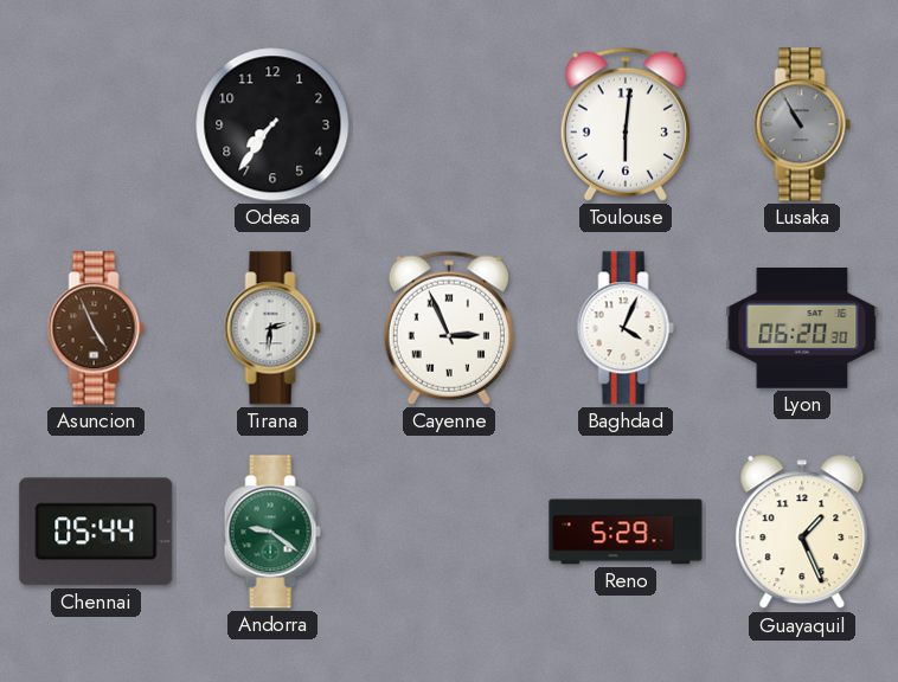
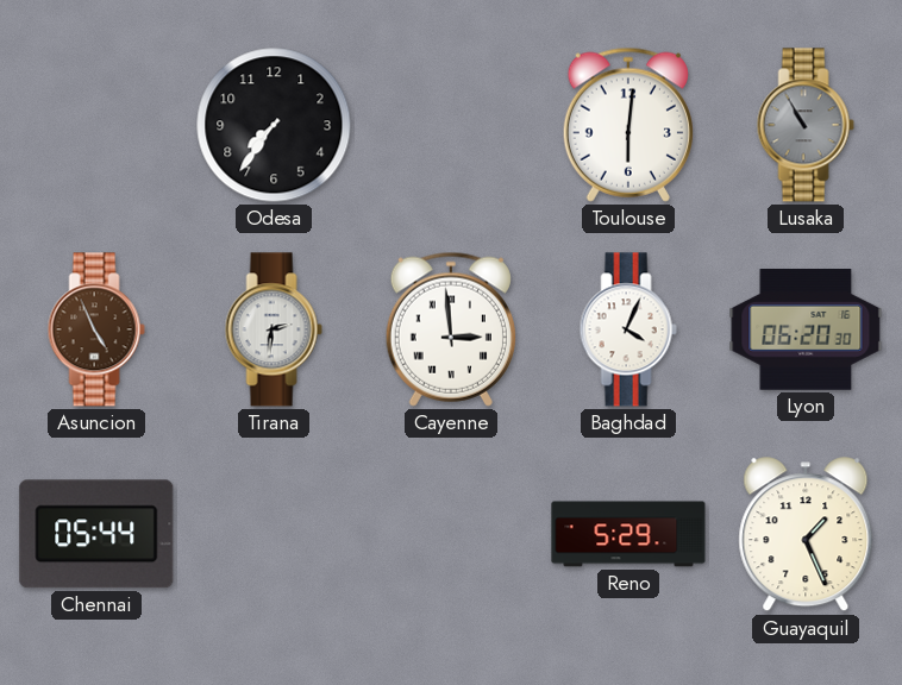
Cayenne: 2:56 -> 2:59
Andorra: 9:21 -> none
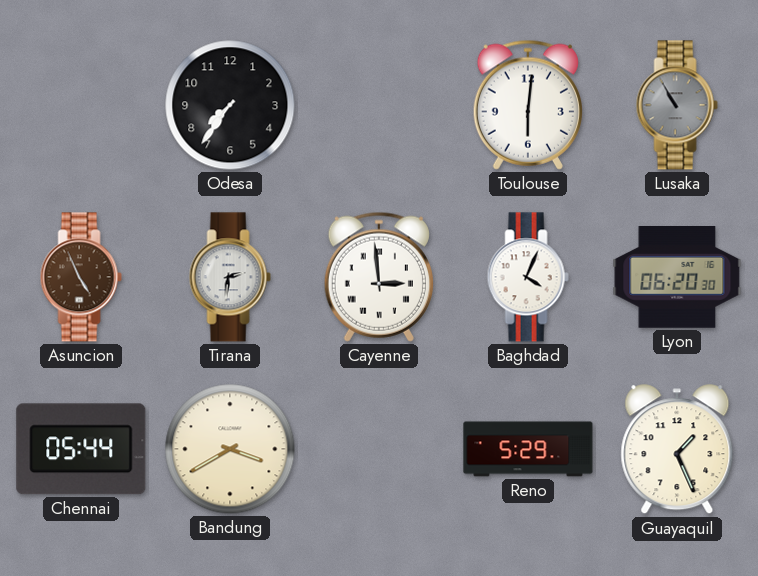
Bandung: none -> 3:40
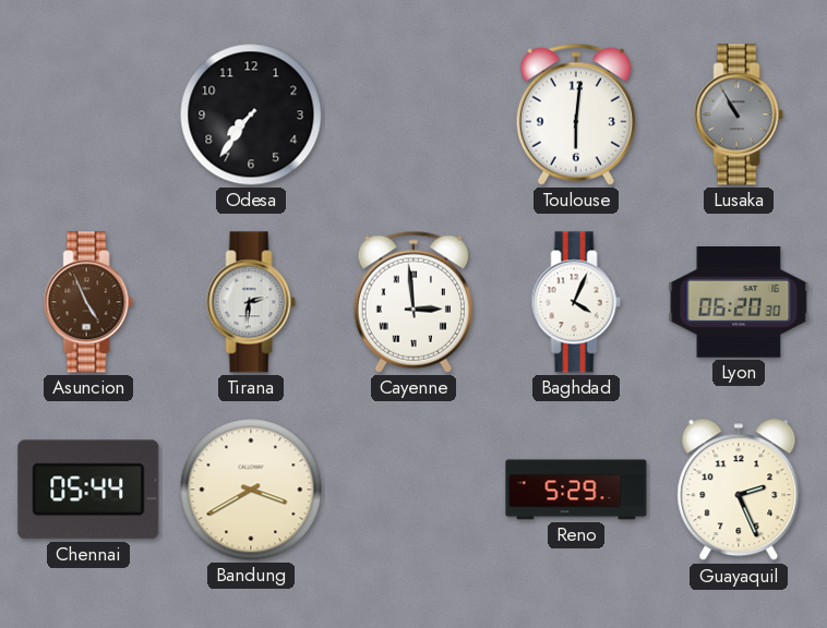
Guayaquil: 1:26 -> 2:26
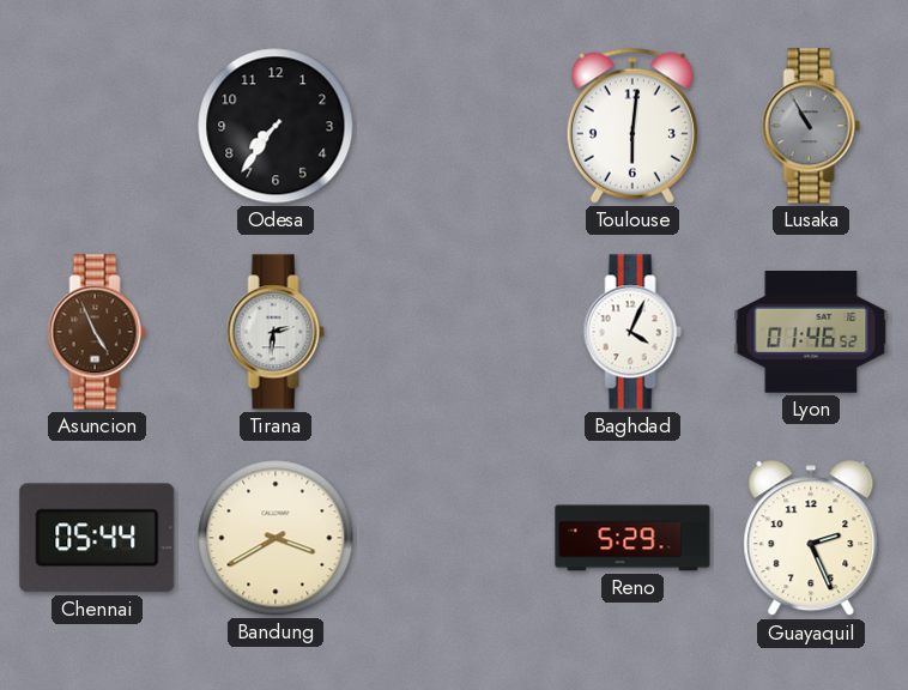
Cayenne: 2:59 -> none
Lyon: 06:20 -> 01:46
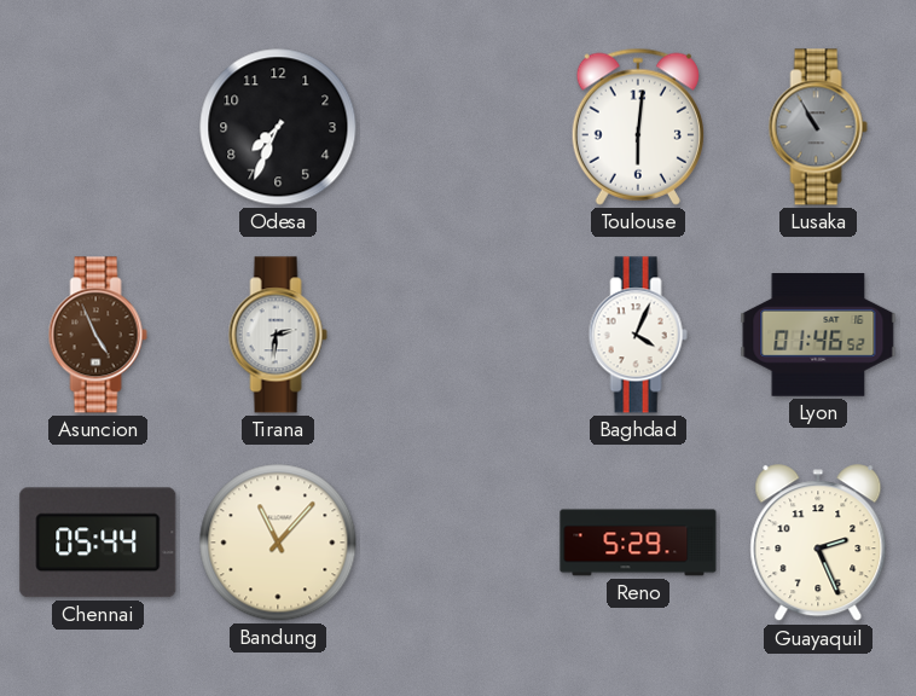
Odesa: 7:36 -> 7:34
Bandung: 3:40 -> 11:07
